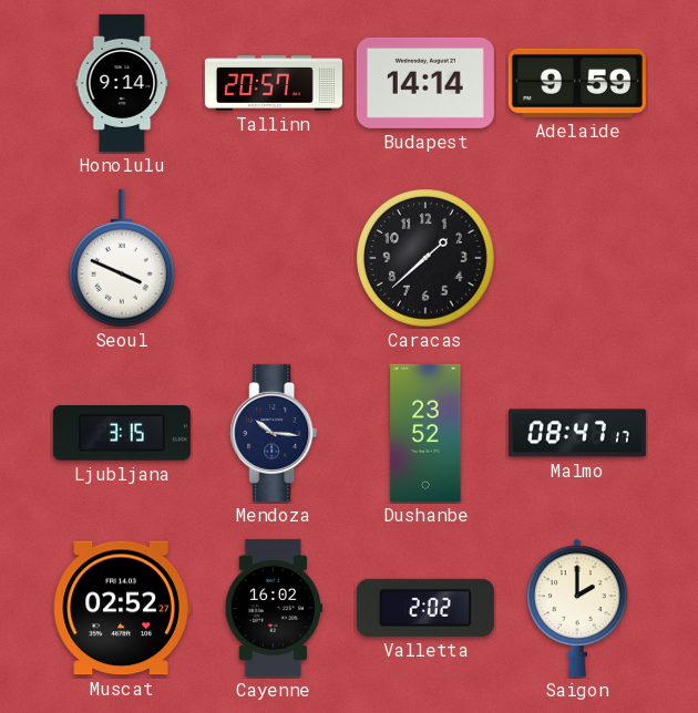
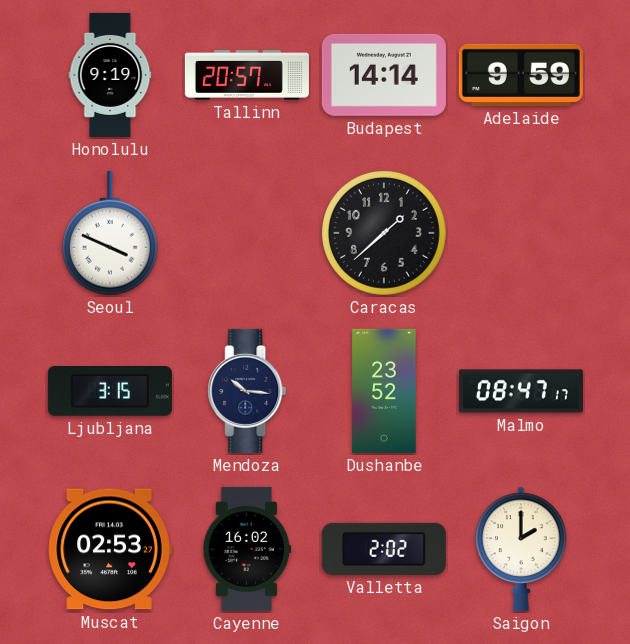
Honolulu: 9:14 -> 9:19
Muscat: 02:52 -> 02:53
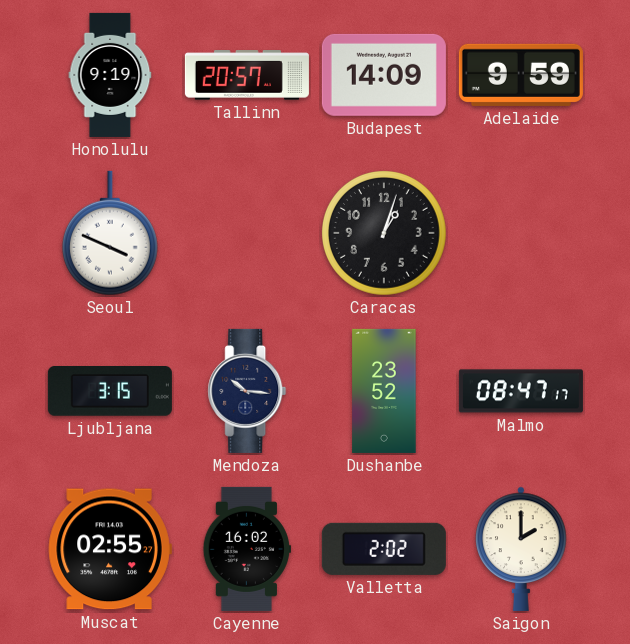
Budapest: 14:14 -> 14:09
Caracas: 1:38 -> 1:03
Muscat: 02:53 -> 02:55
